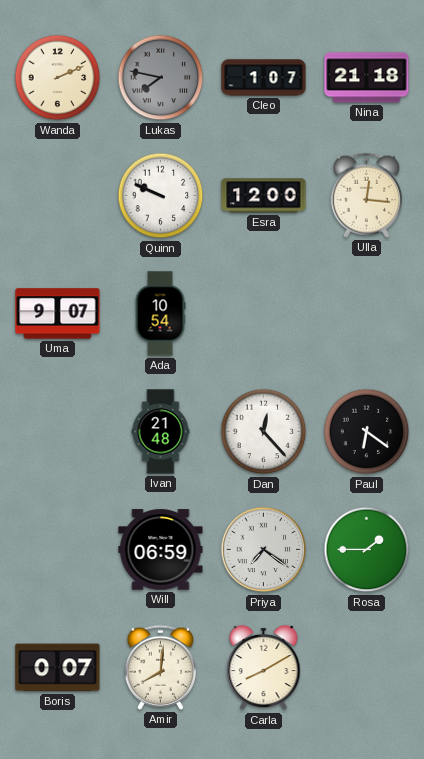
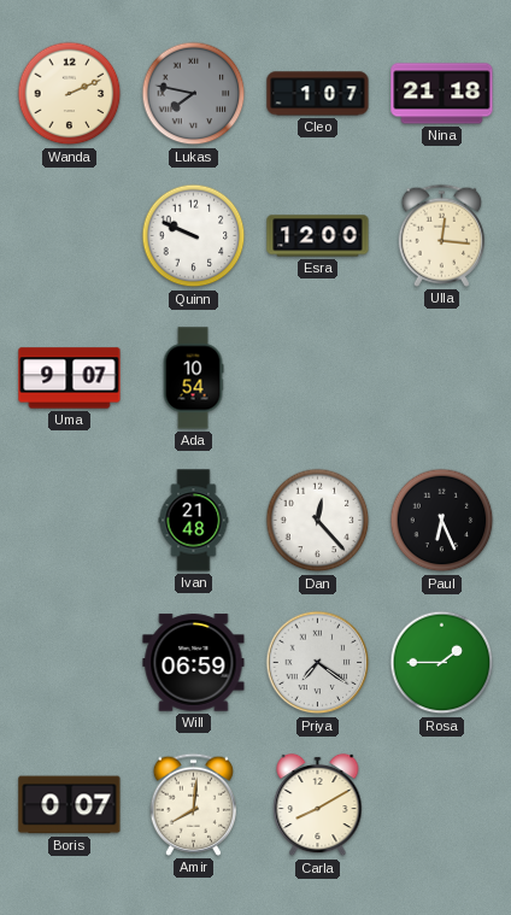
Paul: 6:21 -> 6:26
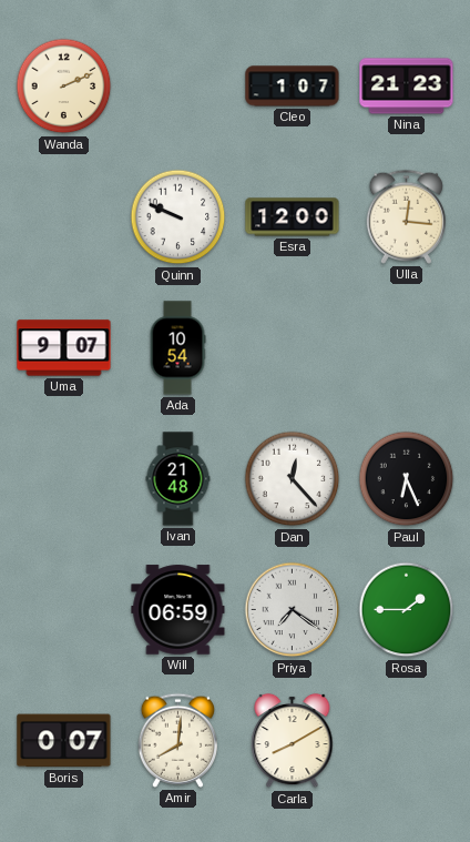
Lukas: 7:47 -> none
Nina: 21:18 -> 21:23
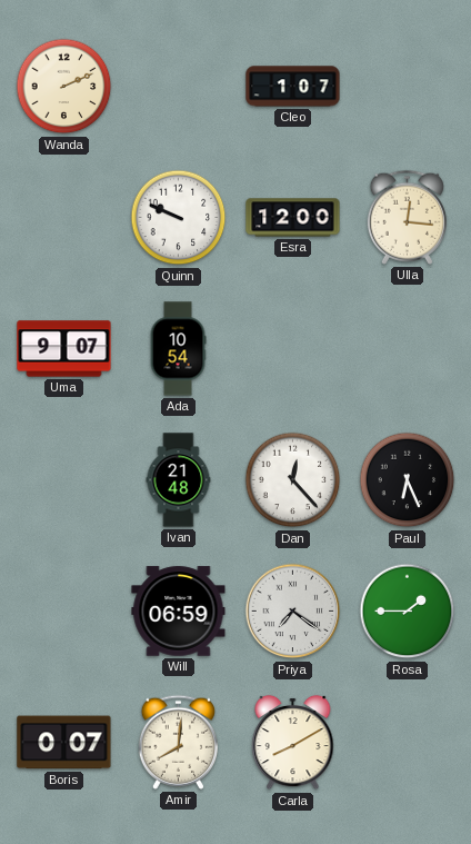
Nina: 21:23 -> none
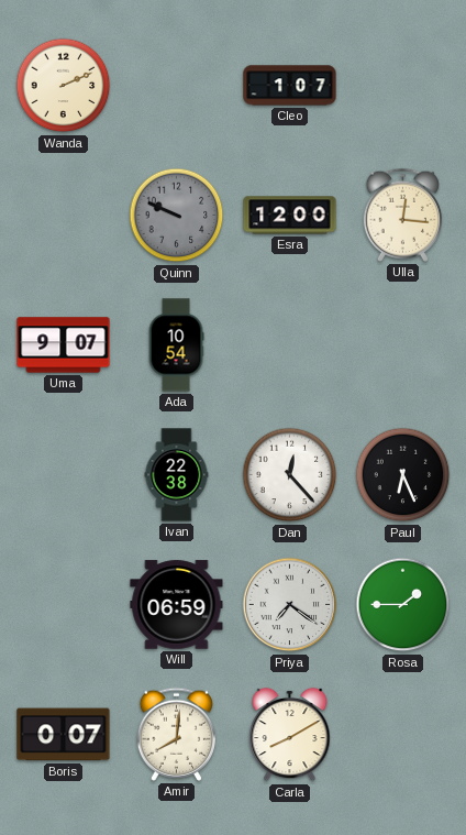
Quinn dial: white -> grey
Ivan: 21:48 -> 22:38
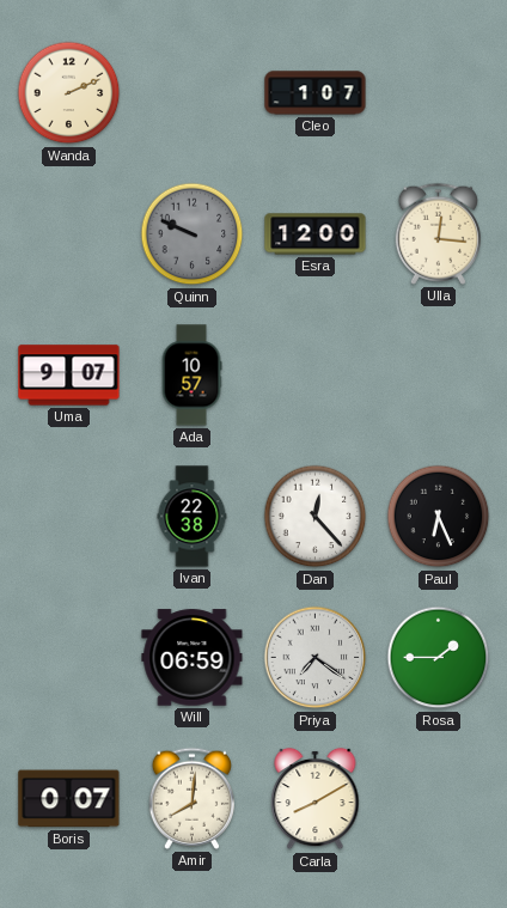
Ada: 10:54 -> 10:57
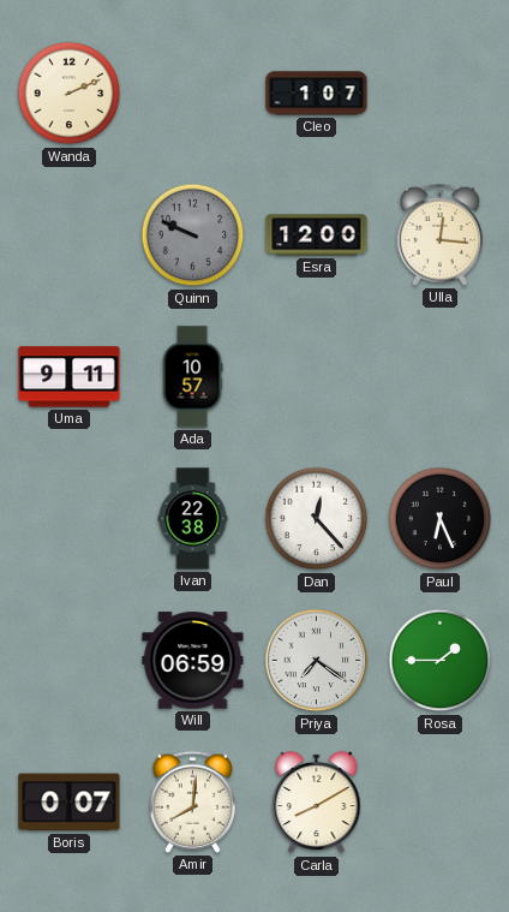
Uma: 9:07 -> 9:11
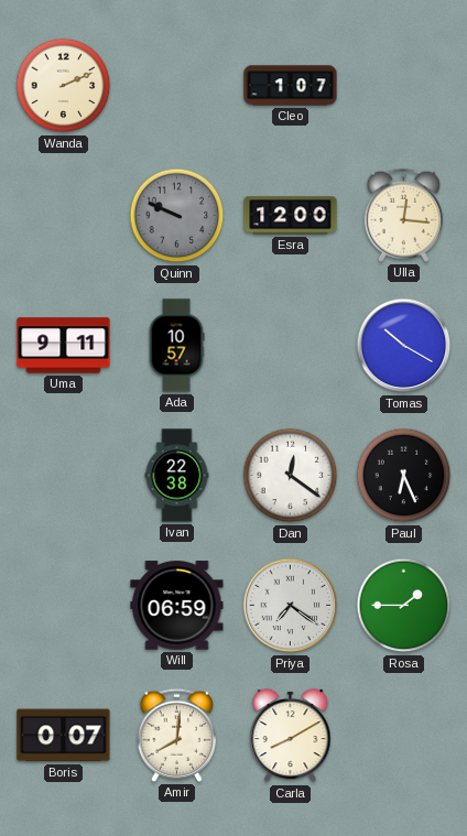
Tomas: none -> 10:20
Dan: 12:23 -> 12:21
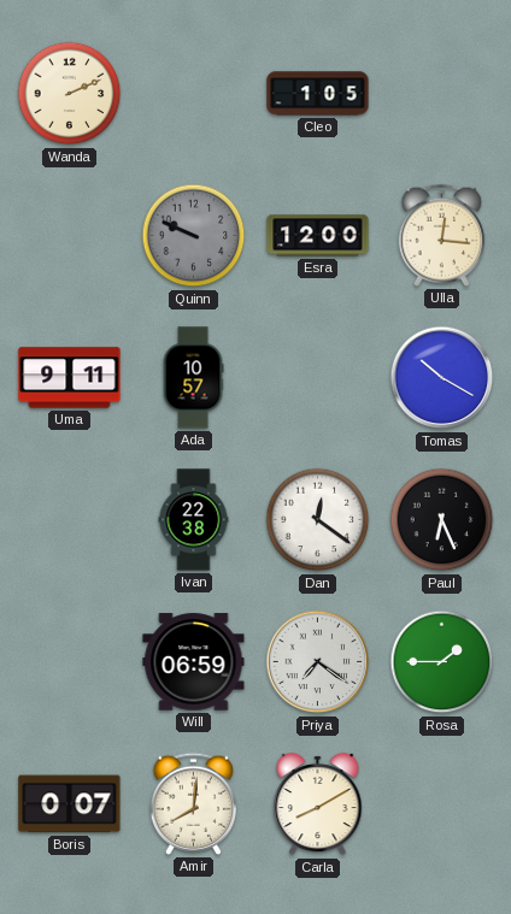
Cleo: 1:07 -> 1:05
